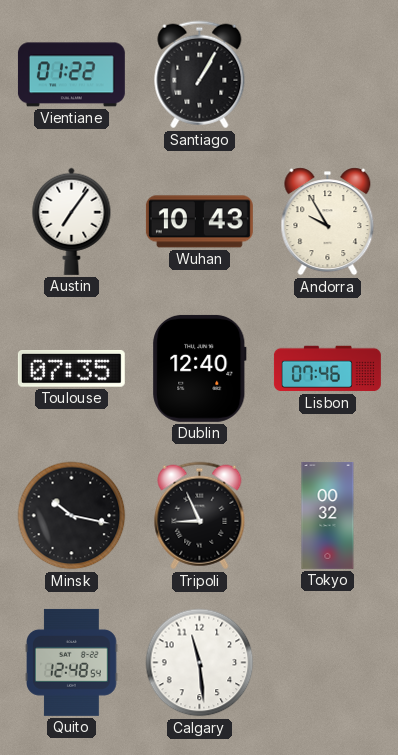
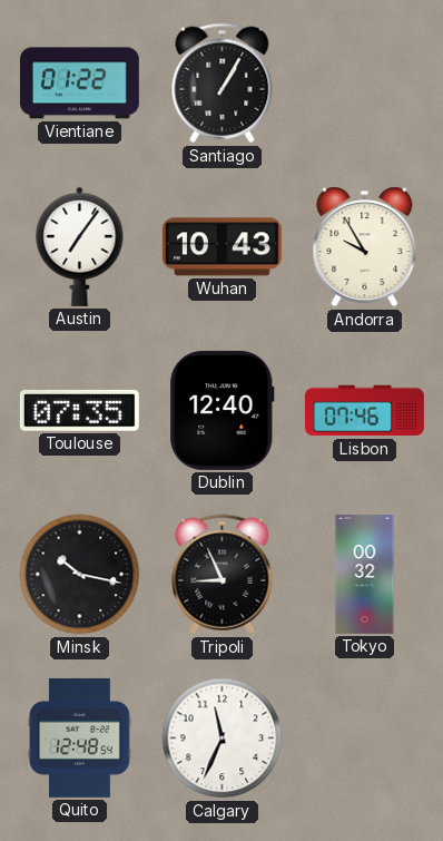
Calgary: 11:29 -> 11:34
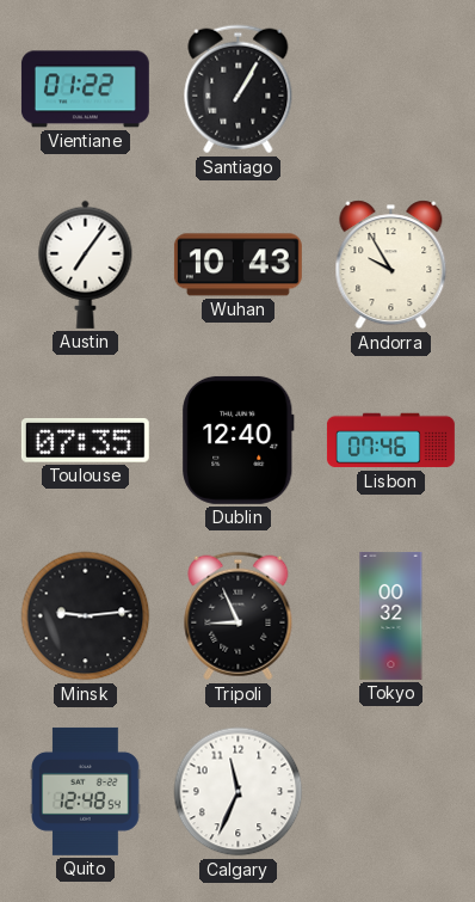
Minsk: 10:17 -> 9:14
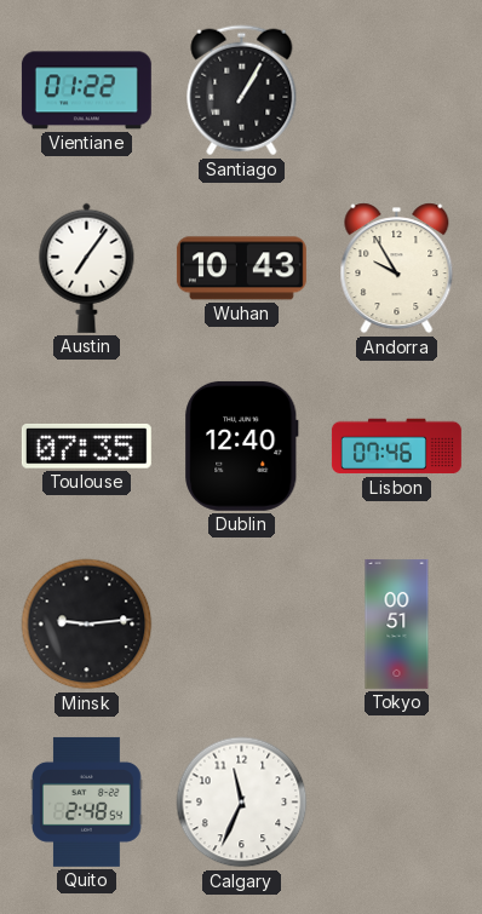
Tripoli: 8:56 -> none
Tokyo: 00:32 -> 00:51
Quito: 12:48 -> 2:48
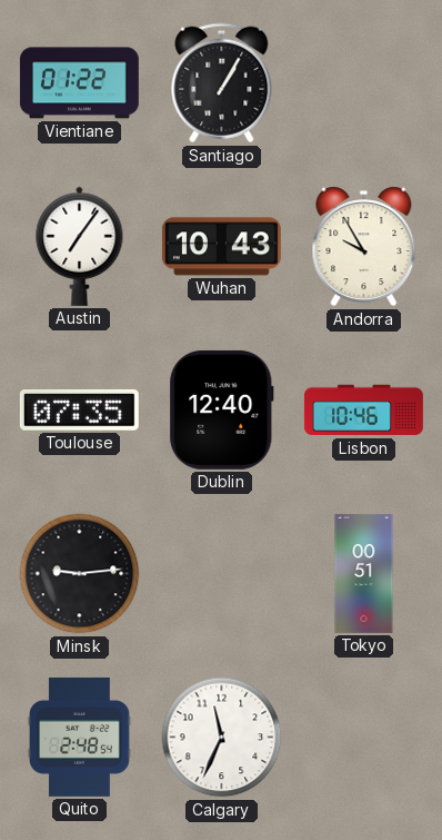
Lisbon: 07:46 -> 10:46
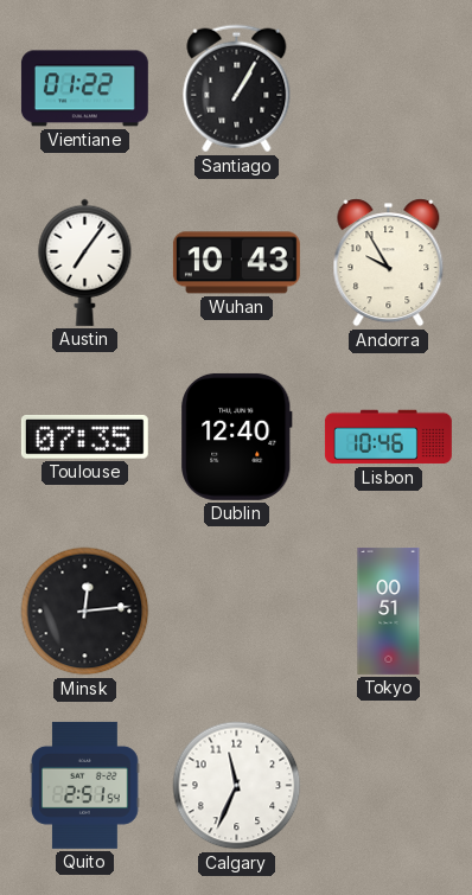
Minsk: 9:14 -> 12:14
Quito: 2:48 -> 2:51
